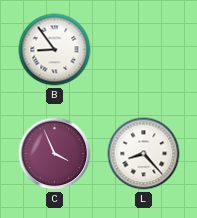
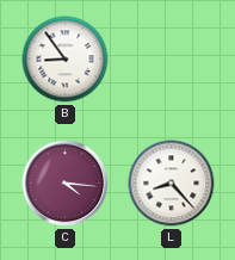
C: 3:56 -> 4:16
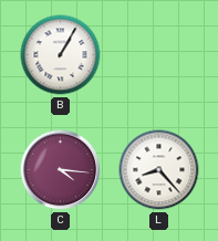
B: 8:54 -> 1:05
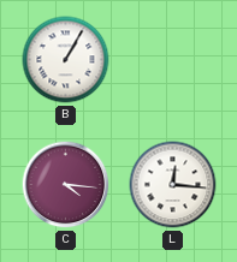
L: 8:23 -> 12:16
